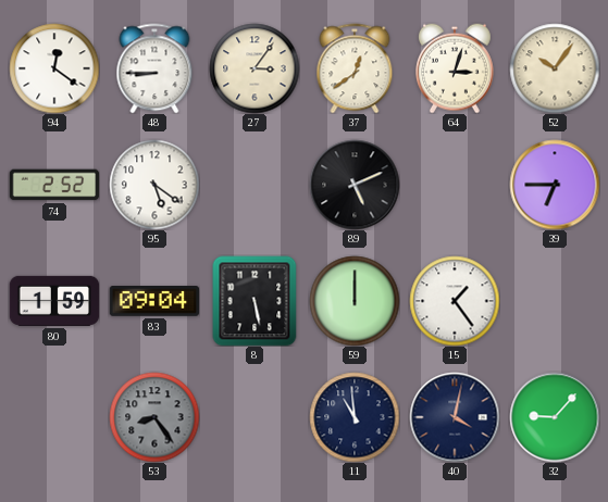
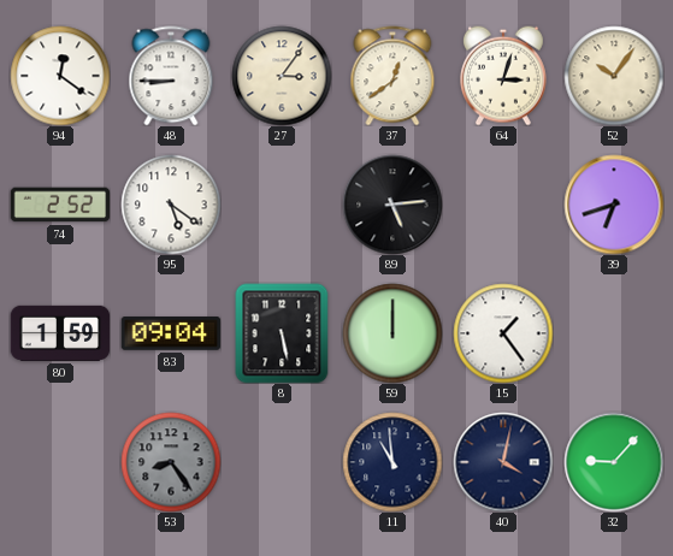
89: 5:11 -> 5:14
39: 6:45 -> 6:42
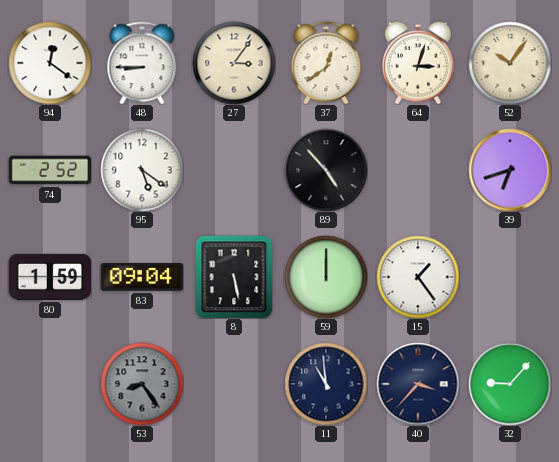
89: 5:14 -> 4:53
40: 4:02 -> 3:37
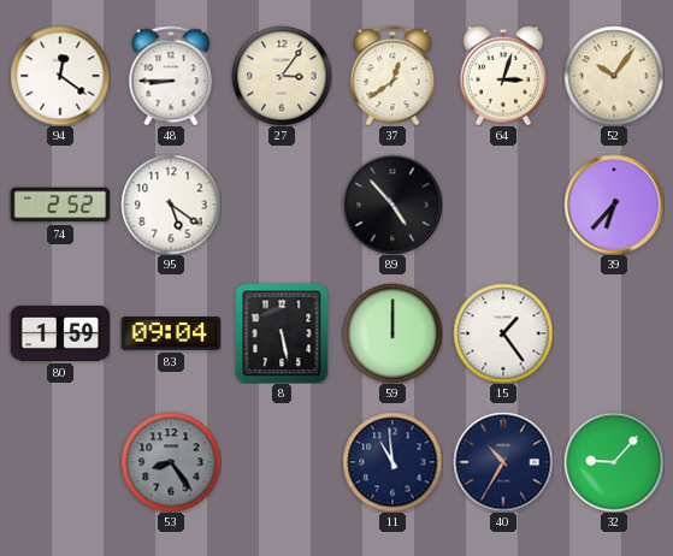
39: 6:42 -> 6:37
40: 3:37 -> 10:35
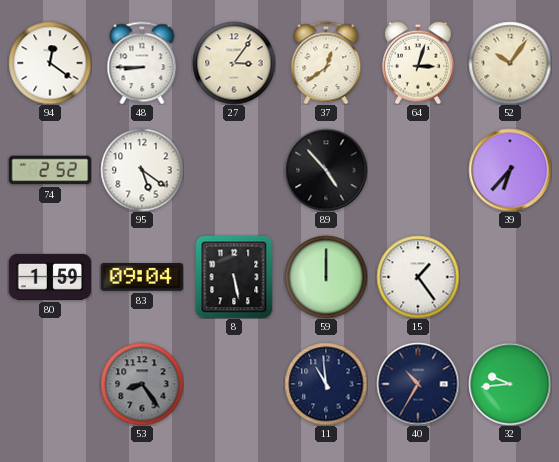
32: 9:07 -> 9:44
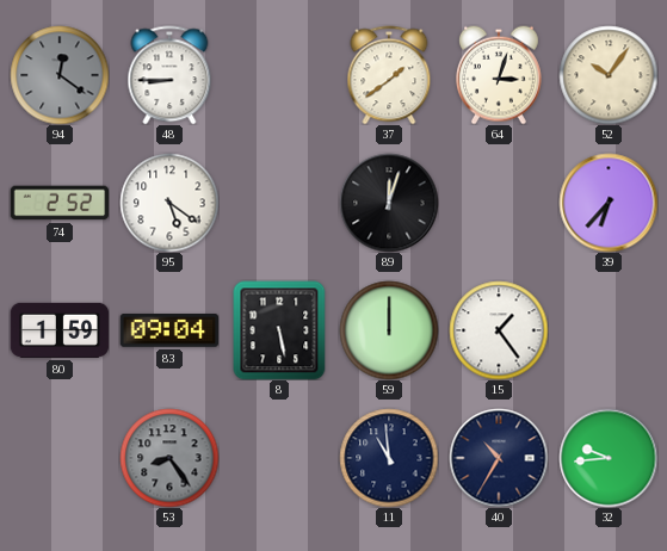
94 dial: white -> grey
27: 3:06 -> none
37: 12:39 -> 1:39
89: 4:53 -> 12:03
